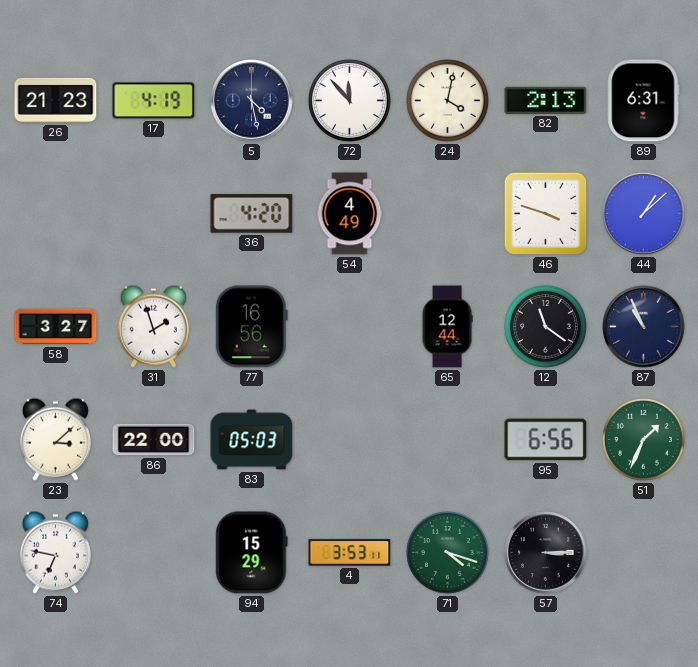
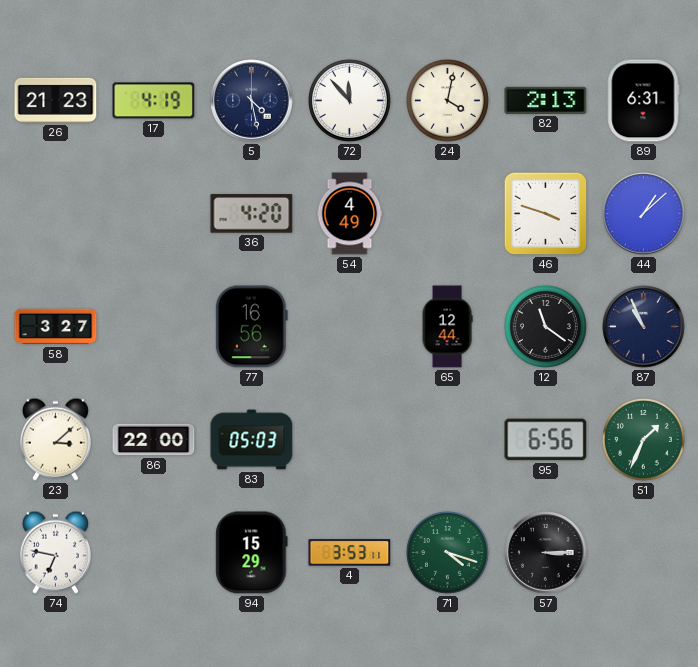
31: 1:57 -> none
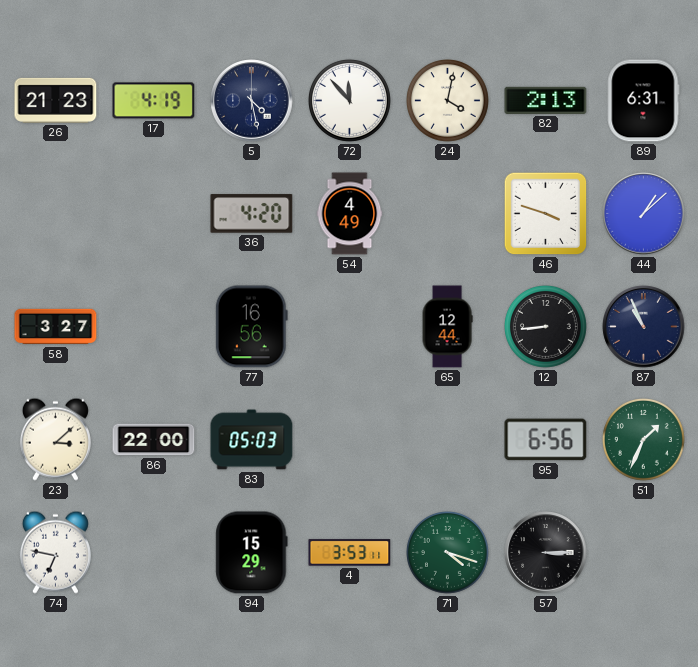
12: 11:21 -> 8:44
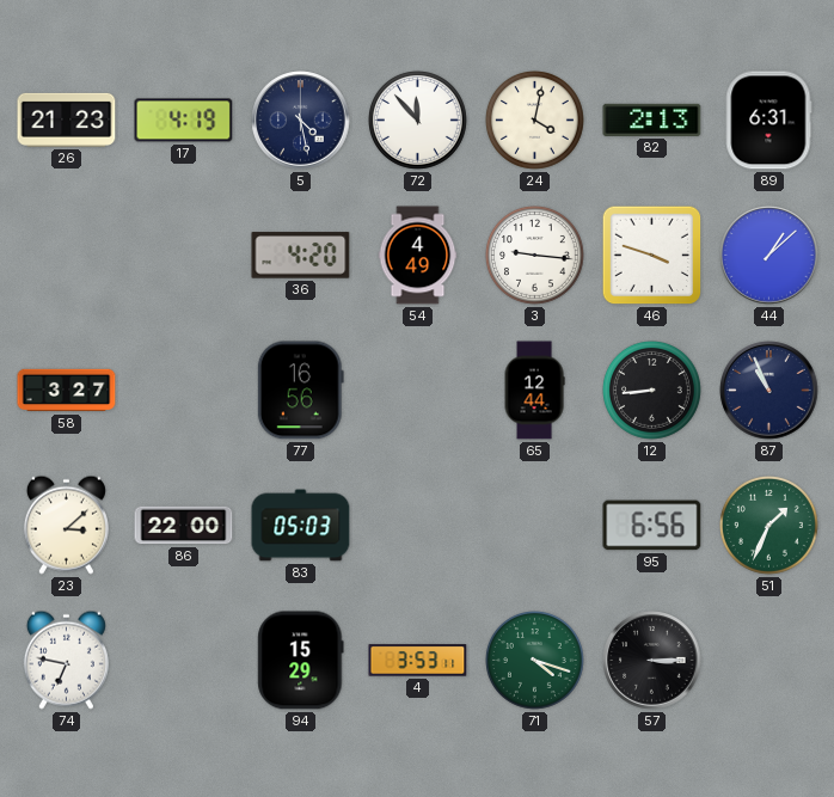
3: none -> 9:16
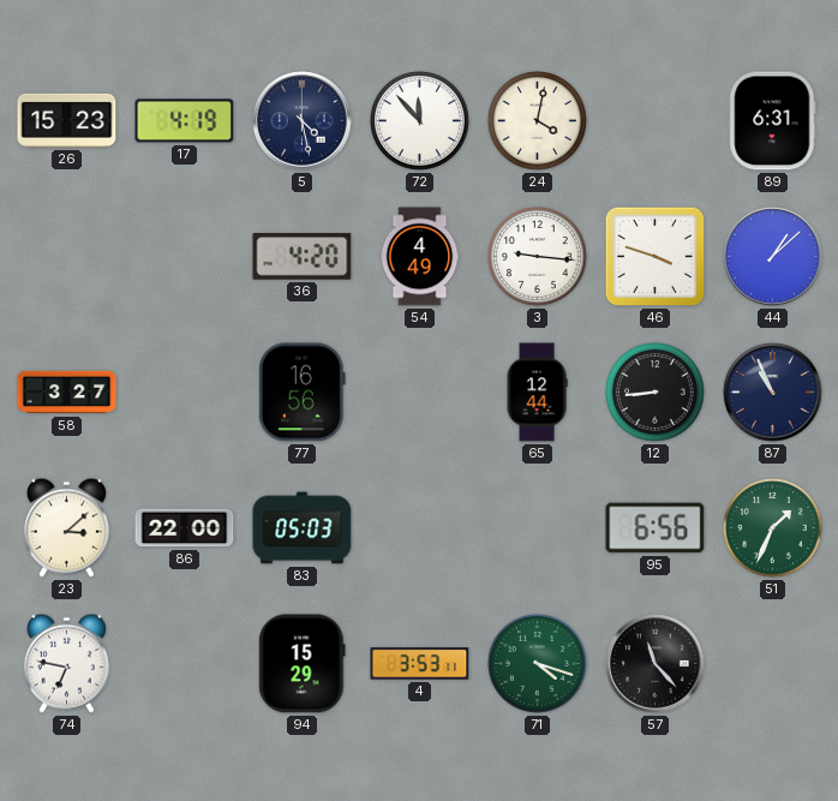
26: 21:23 -> 15:23
82: 2:13 -> none
57: 3:15 -> 11:23
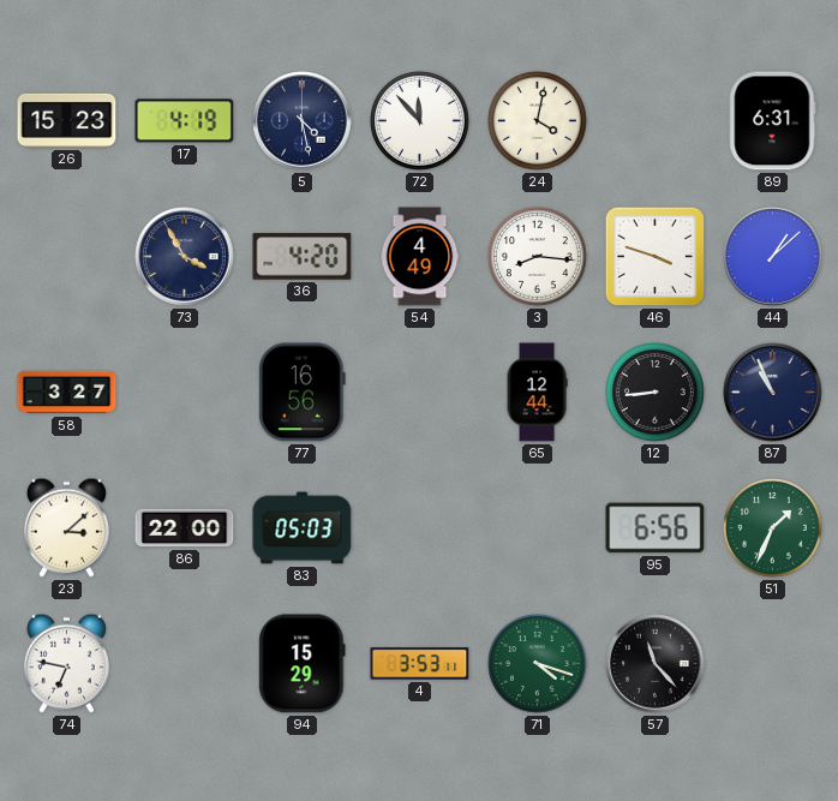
73: none -> 3:55
3: 9:16 -> 8:16
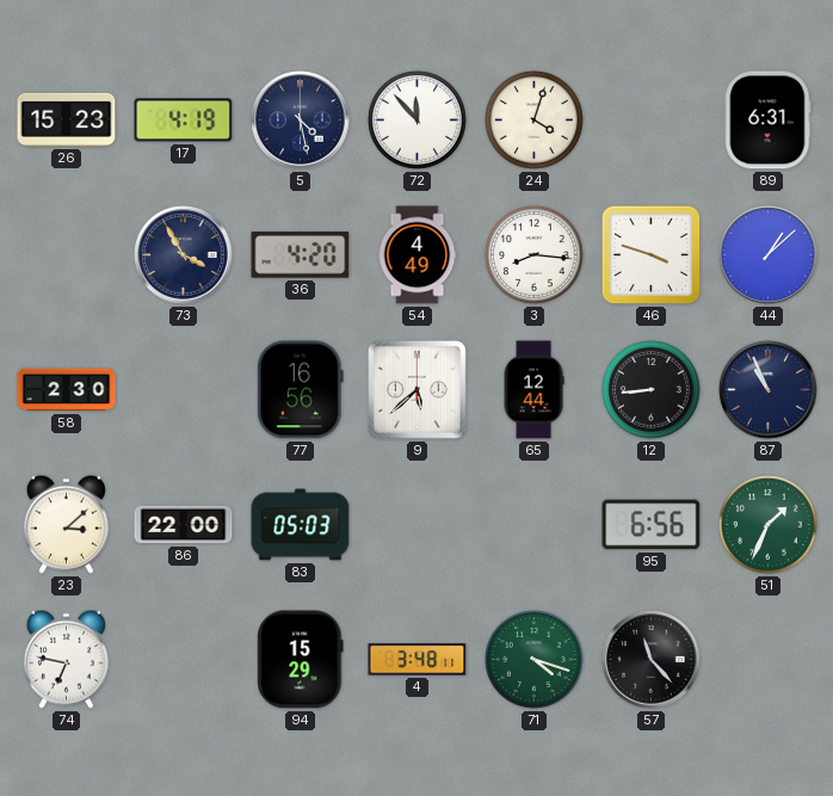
24: 4:02 -> 4:03
58: 3:27 -> 2:30
9: none -> 5:38
4: 3:53 -> 3:48
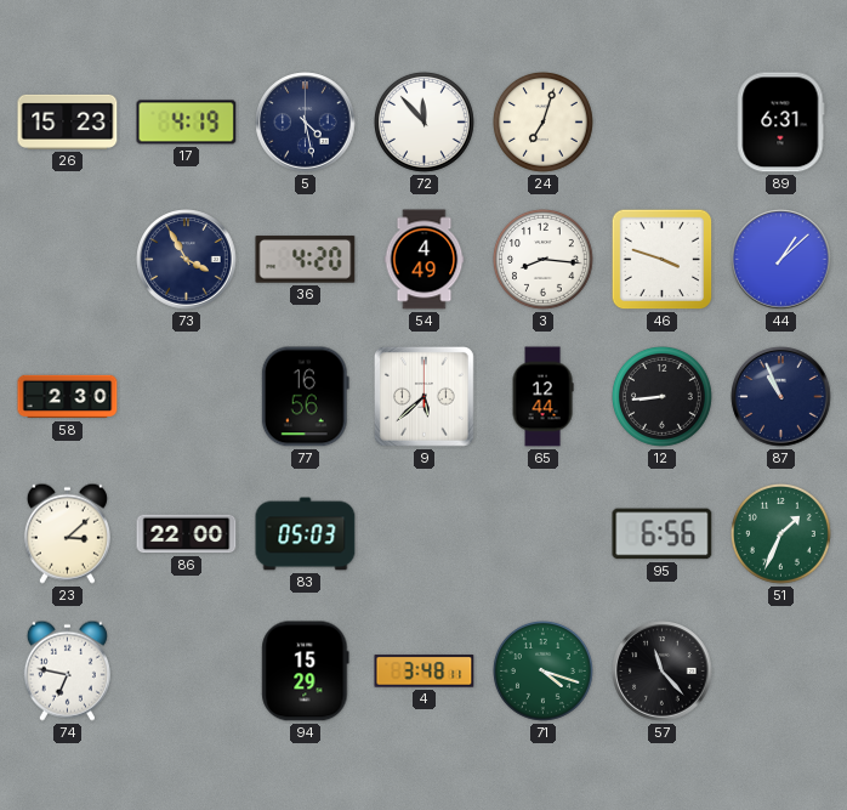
24: 4:03 -> 7:03
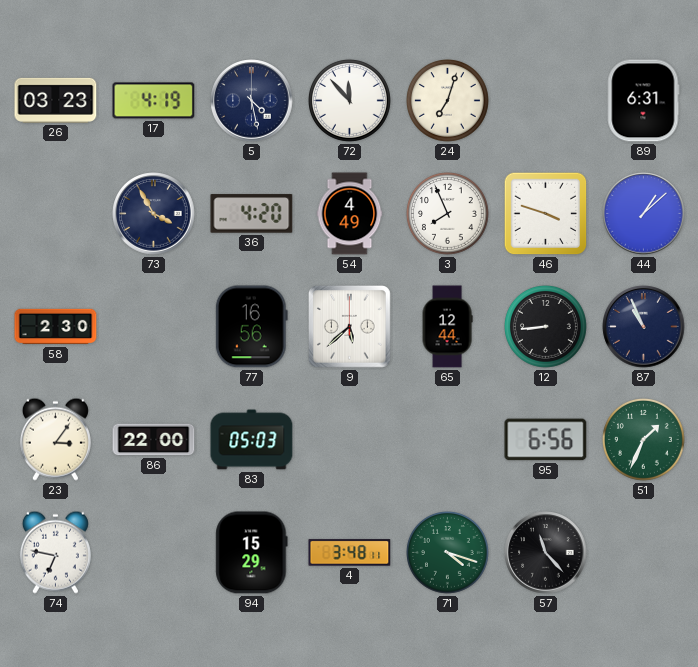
26: 15:23 -> 03:23
3: 8:16 -> 7:56
23: 3:08 -> 3:06
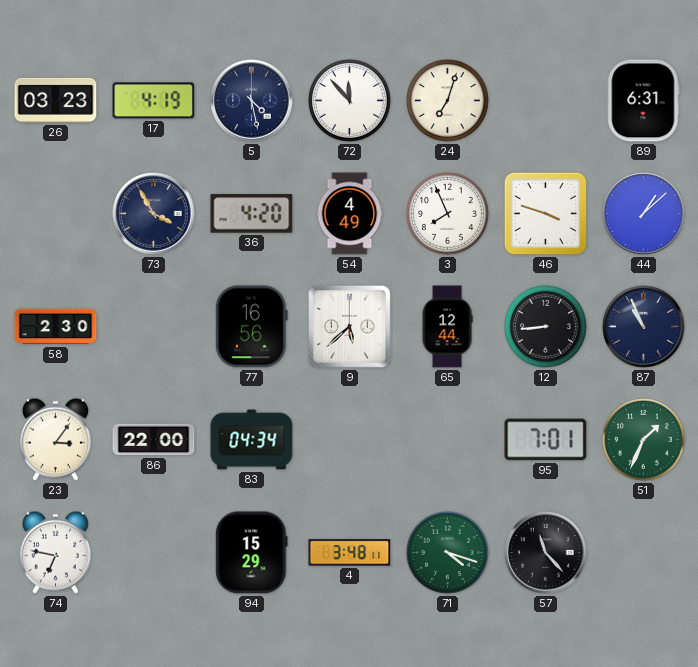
83: 05:03 -> 04:34
95: 6:56 -> 7:01
